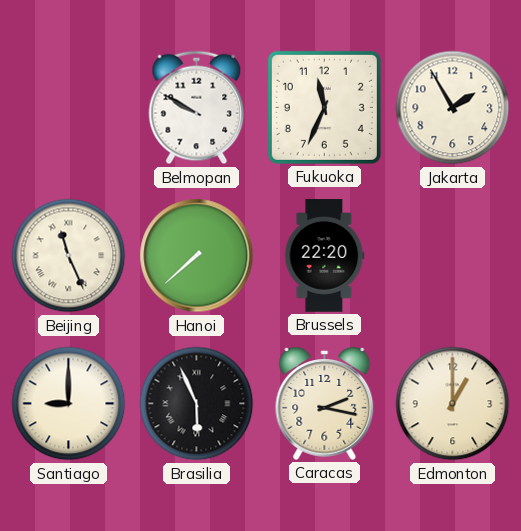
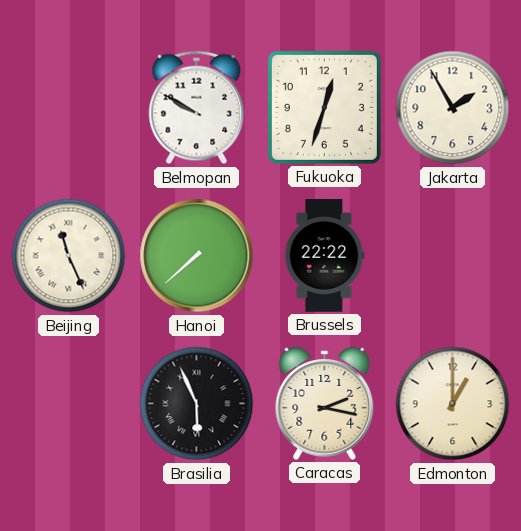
Fukuoka: 11:34 -> 12:33
Brussels: 22:20 -> 22:22
Santiago: 9:00 -> none
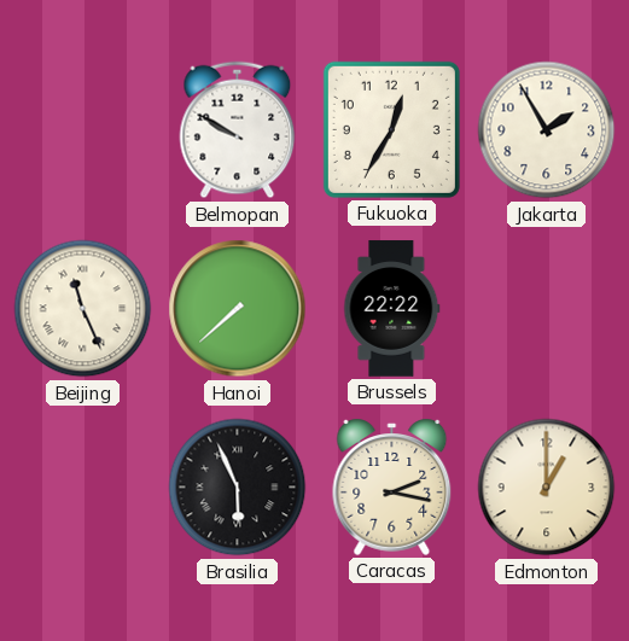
Fukuoka: 12:33 -> 12:35
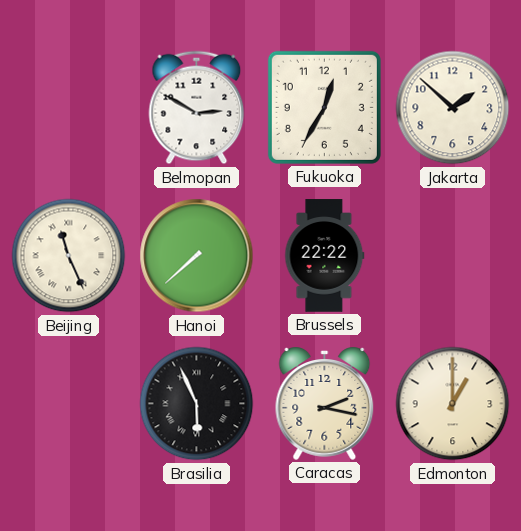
Belmopan: 9:50 -> 2:50
Jakarta: 1:55 -> 1:52
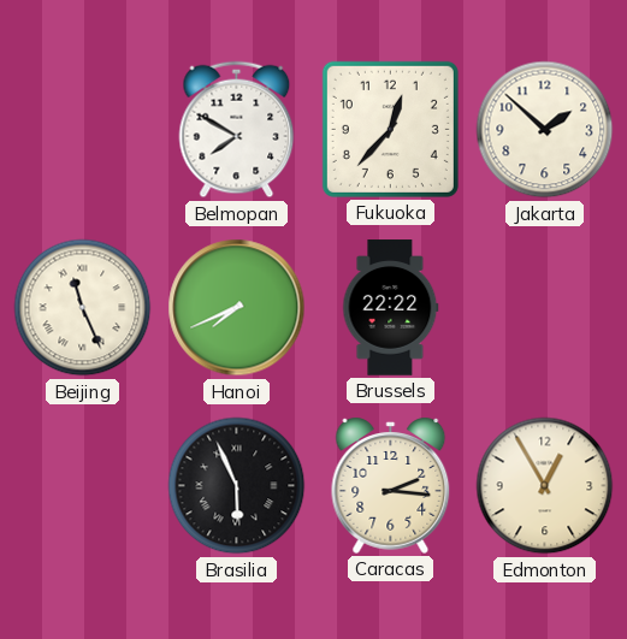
Belmopan: 2:50 -> 7:50
Fukuoka: 12:35 -> 12:37
Hanoi: 7:38 -> 7:41
Caracas: 2:17 -> 2:16
Edmonton: 1:00 -> 12:55
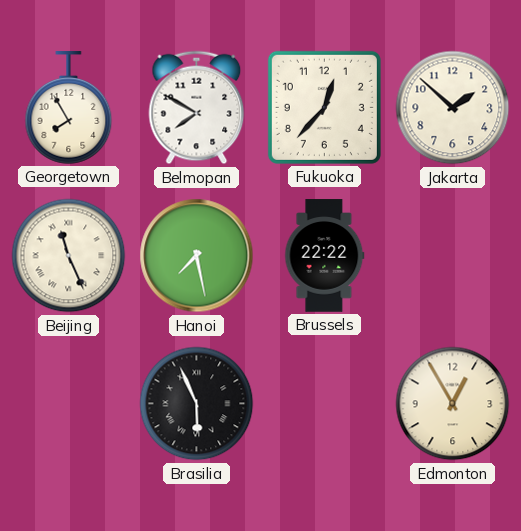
Georgetown: none -> 7:55
Hanoi: 7:41 -> 7:28
Caracas: 2:16 -> none
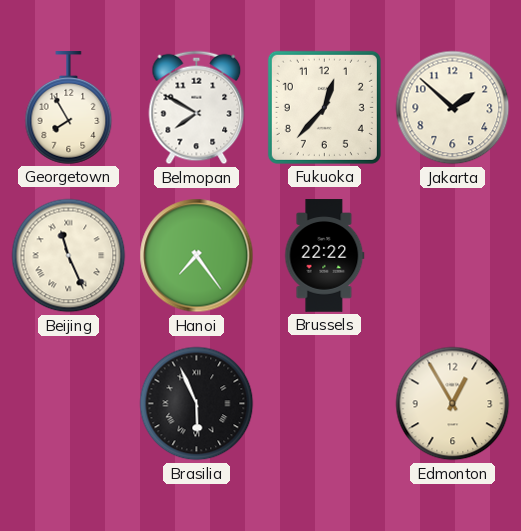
Hanoi: 7:28 -> 7:24
